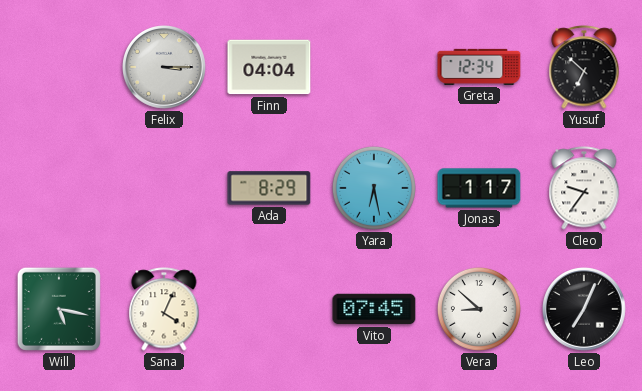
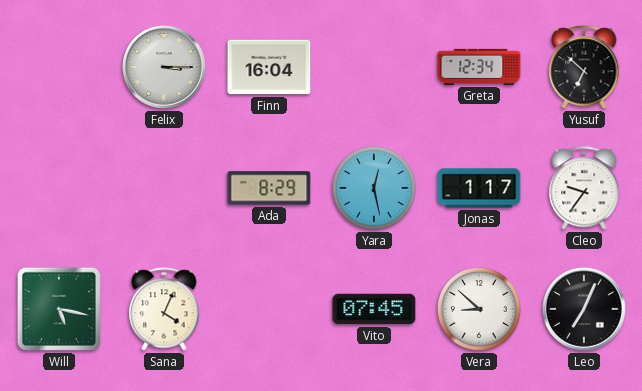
Finn: 04:04 -> 16:04
Yara: 6:28 -> 12:28
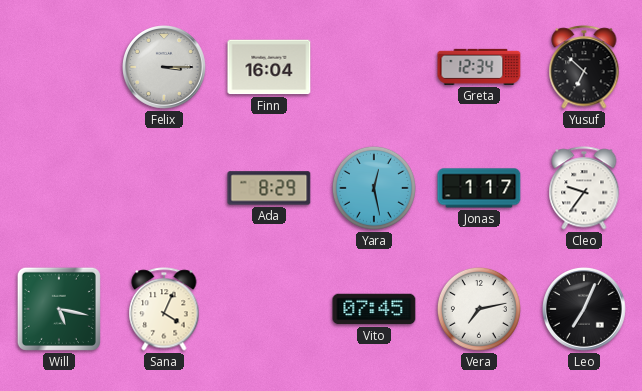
Vera: 8:52 -> 7:13
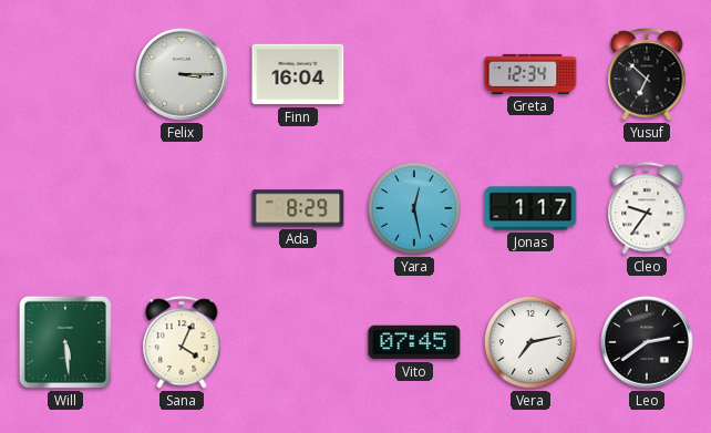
Will: 5:17 -> 5:29
Leo: 7:04 -> 2:39
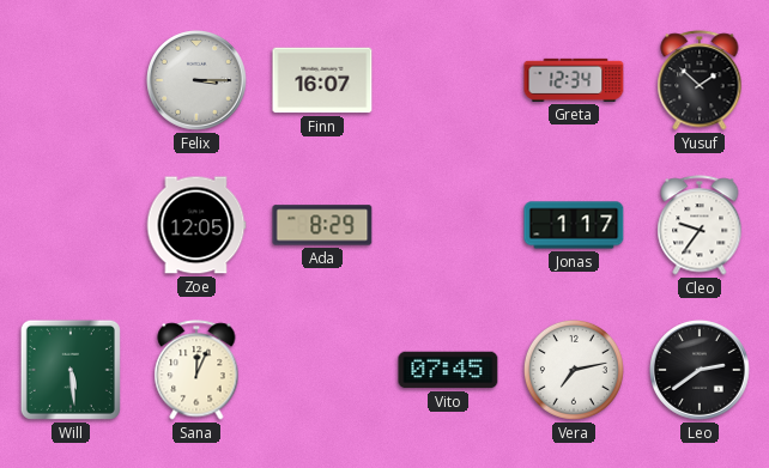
Finn: 16:04 -> 16:07
Yusuf: 6:52 -> 1:52
Zoe: none -> 12:05
Yara: 12:28 -> none
Sana: 4:04 -> 12:04
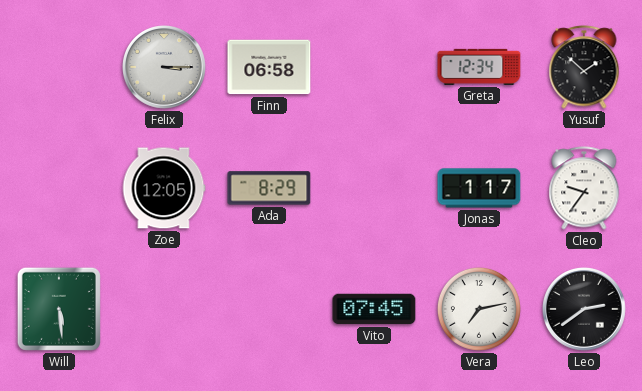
Finn: 16:07 -> 06:58
Sana: 12:04 -> none
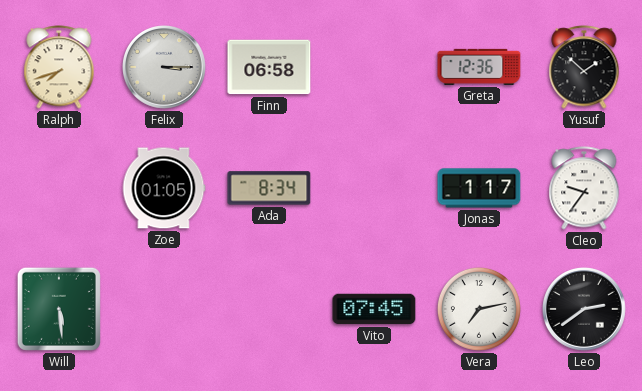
Ralph: none -> 7:42
Greta: 12:34 -> 12:36
Zoe: 12:05 -> 01:05
Ada: 8:29 -> 8:34
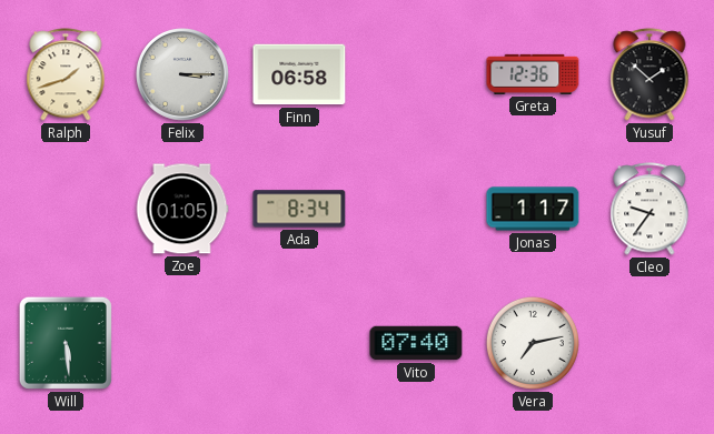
Ralph: 7:42 -> 1:42
Vito: 07:45 -> 07:40
Leo: 2:39 -> none
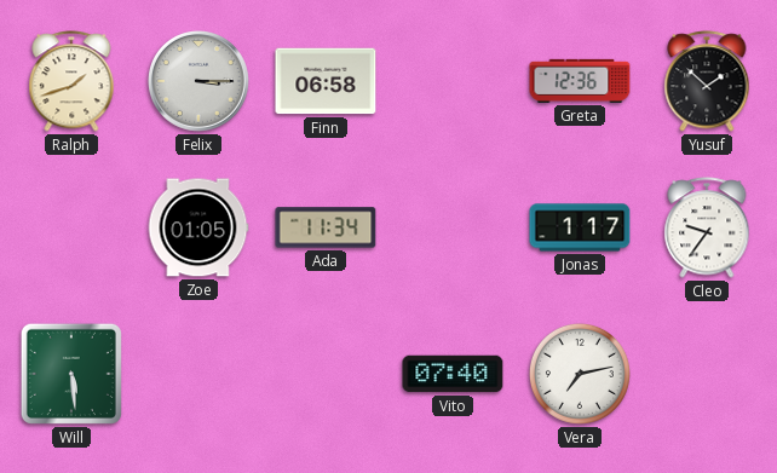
Ada: 8:34 -> 11:34
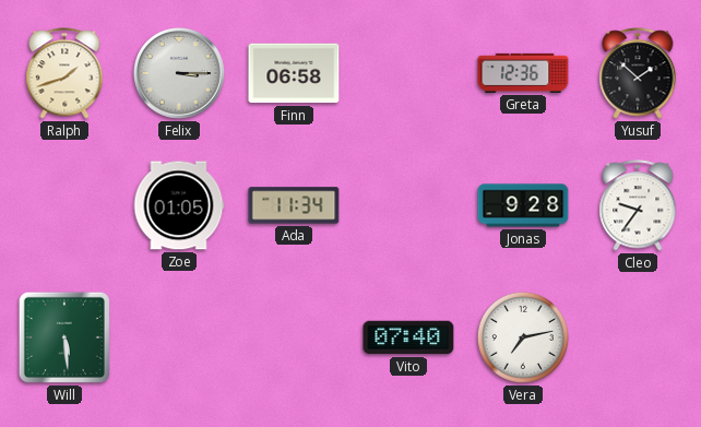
Jonas: 1:17 -> 9:28
